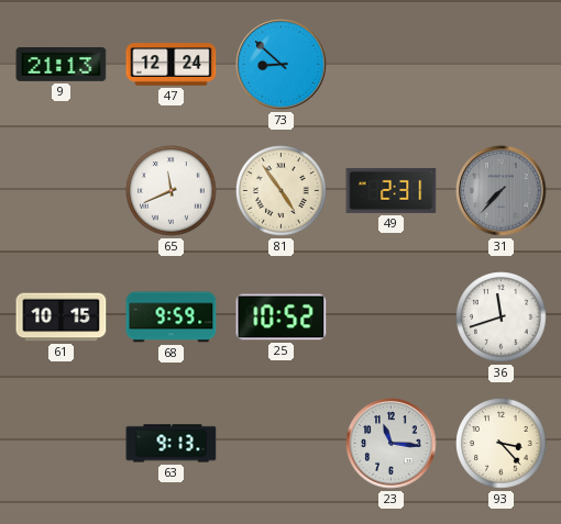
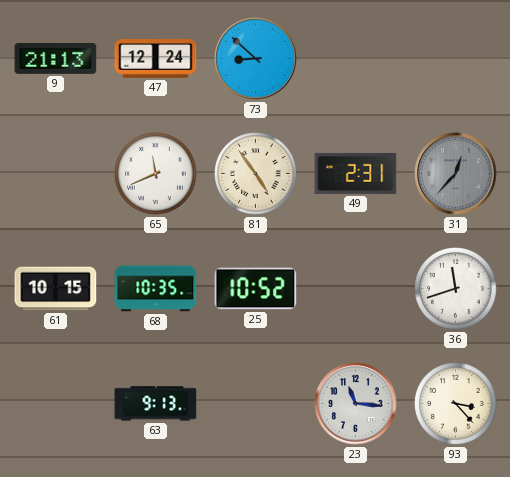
31: 7:37 -> 12:37
68: 9:59 -> 10:35
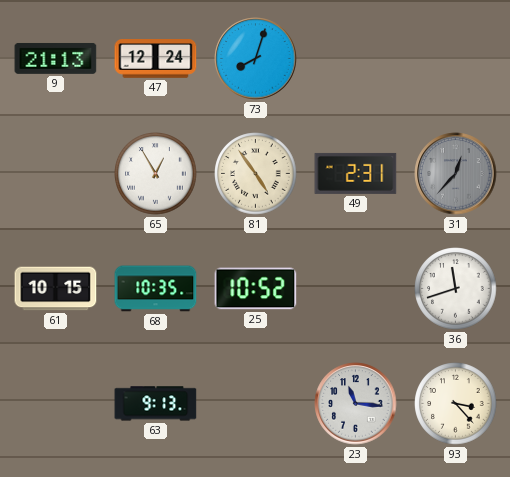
73: 8:52 -> 8:03
65: 11:41 -> 12:55
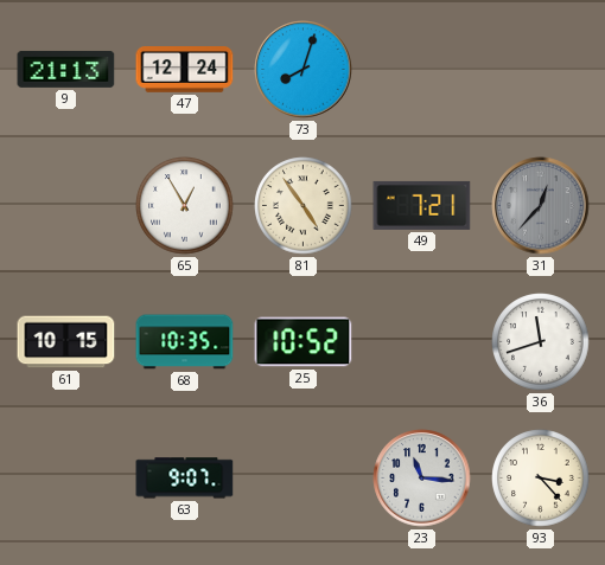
49: 2:31 -> 7:21
63: 9:13 -> 9:07
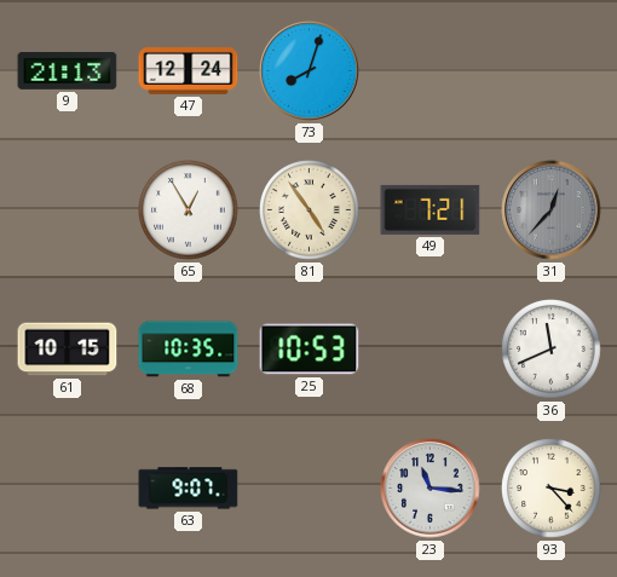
25: 10:52 -> 10:53
36: 11:42 -> 11:41
